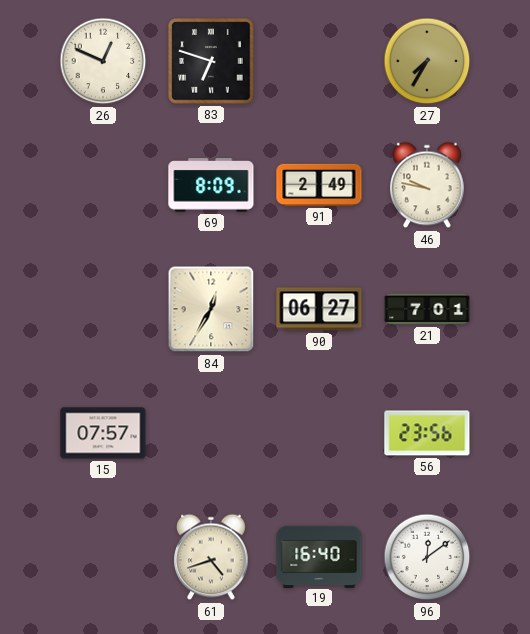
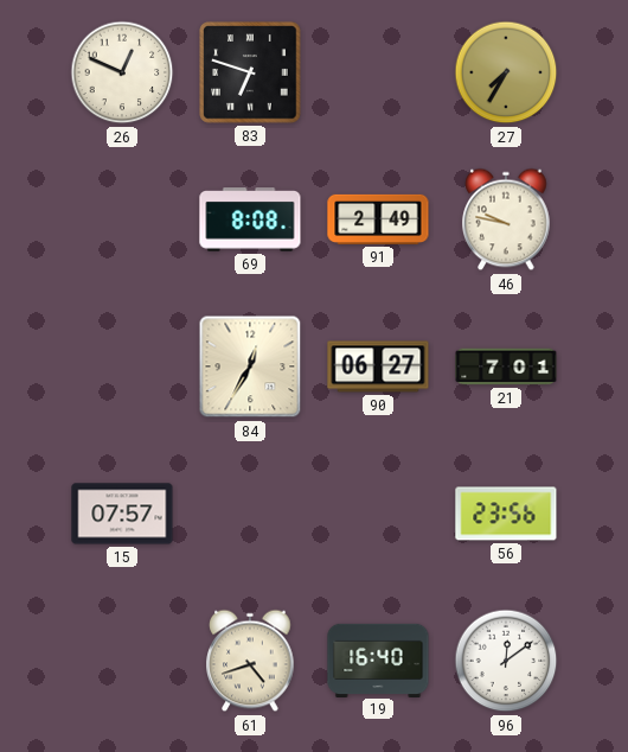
69: 8:09 -> 8:08
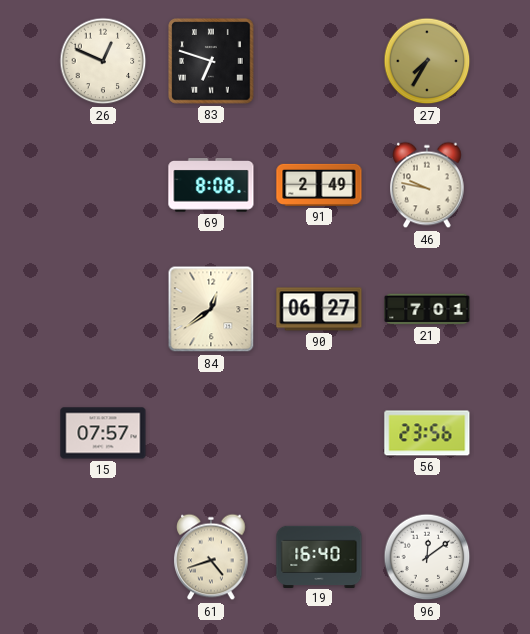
84: 12:35 -> 12:39
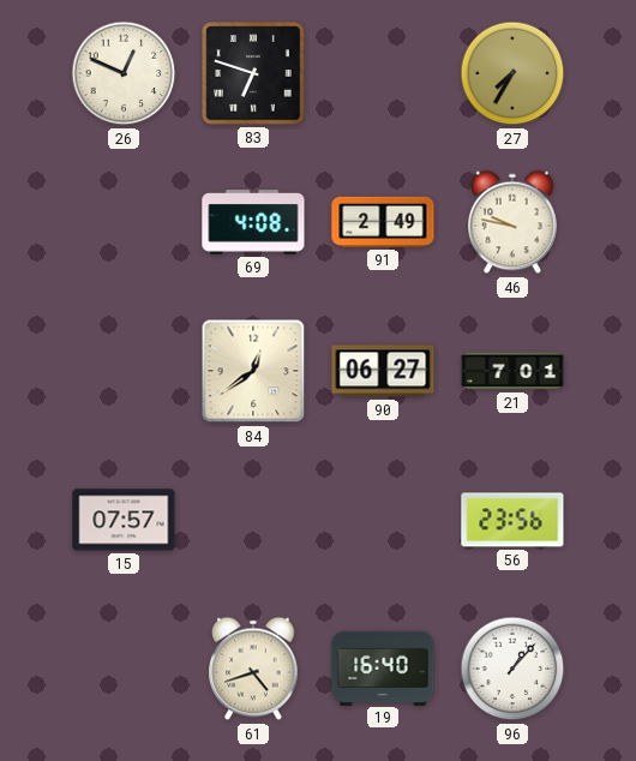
69: 8:08 -> 4:08
96: 12:09 -> 1:07
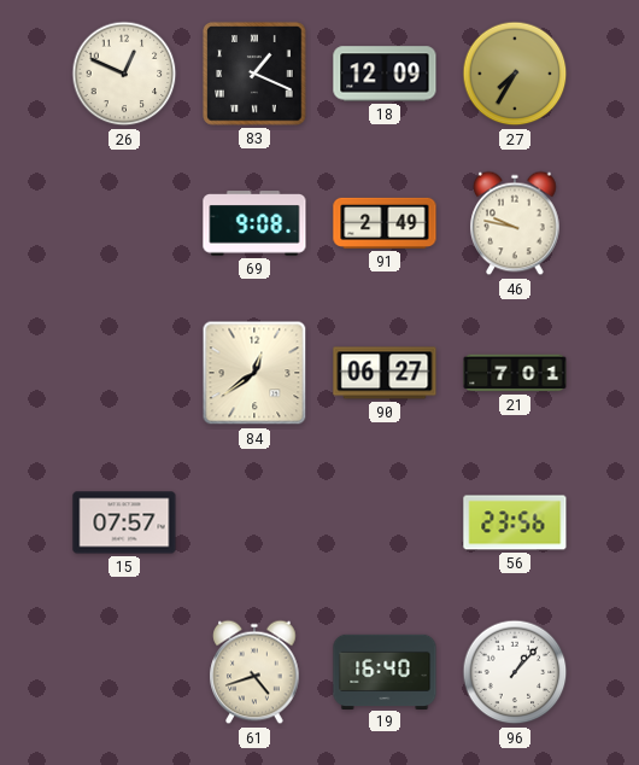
83: 6:48 -> 1:19
18: none -> 12:09
69: 4:08 -> 9:08
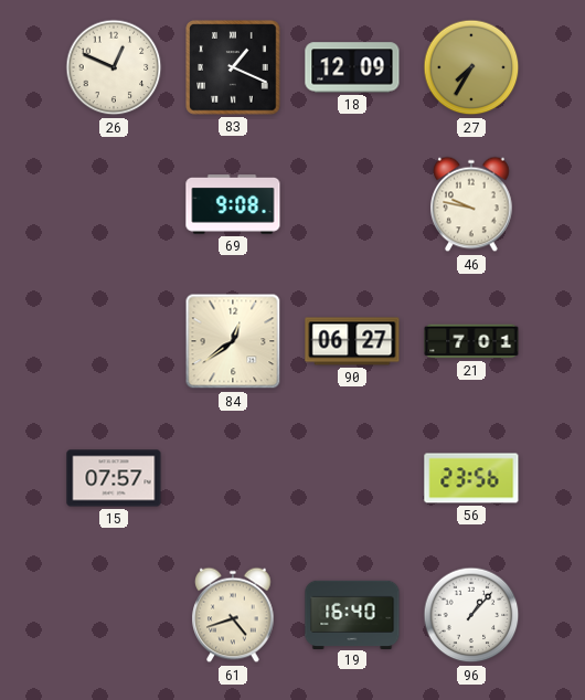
91: 2:49 -> none
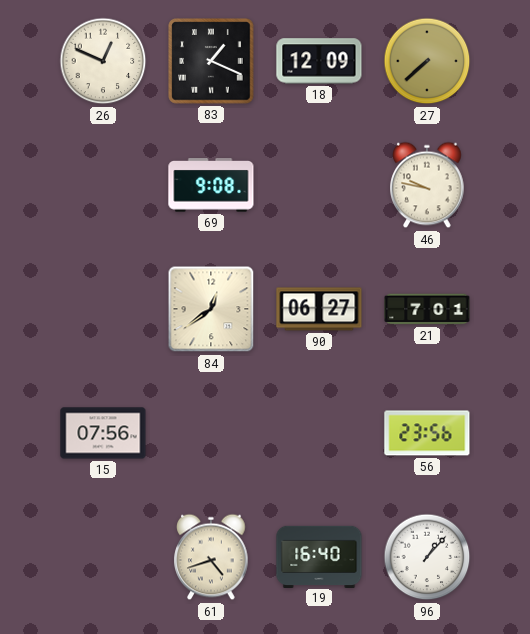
27: 7:35 -> 7:38
15: 07:57 -> 07:56
